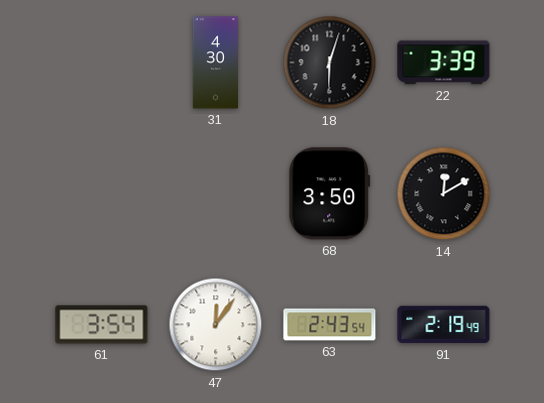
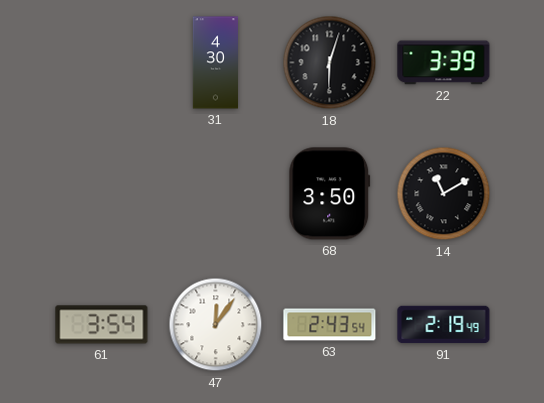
14: 12:10 -> 11:10
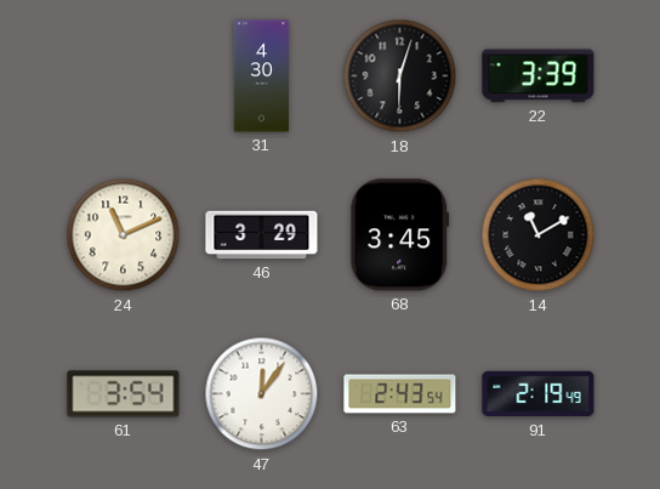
24: none -> 11:11
46: none -> 3:29
68: 3:50 -> 3:45
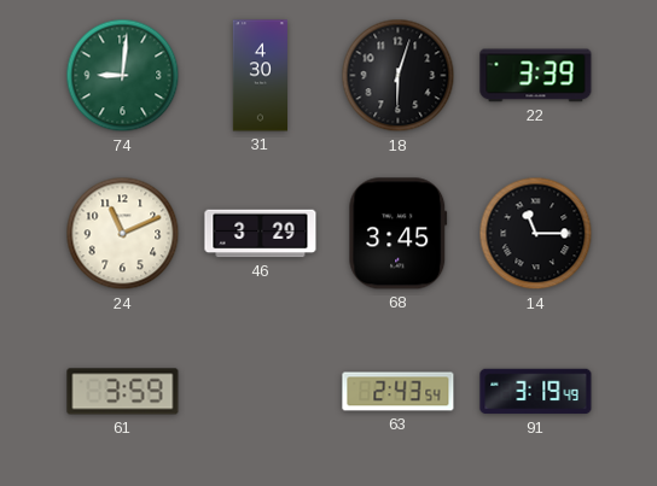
74: none -> 9:01
14: 11:10 -> 11:15
61: 3:54 -> 3:59
47: 12:06 -> none
91: 2:19 -> 3:19
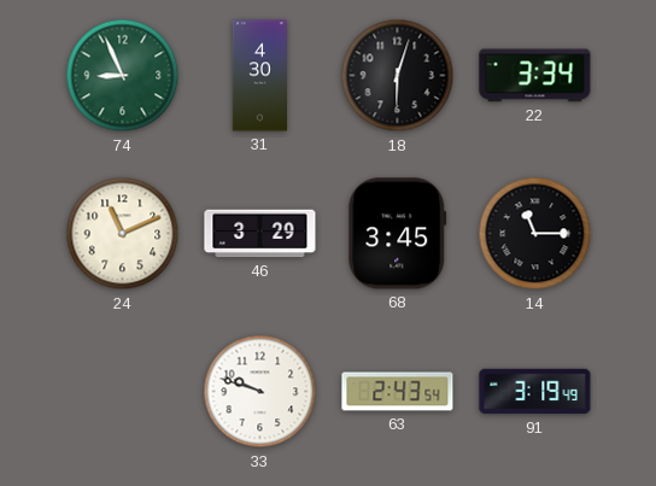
74: 9:01 -> 8:56
22: 3:39 -> 3:34
61: 3:59 -> none
33: none -> 9:48
